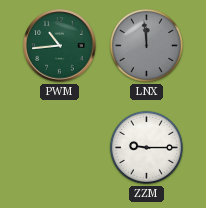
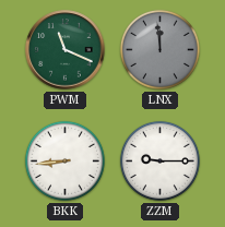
PWM: 10:44 -> 11:19
BKK: none -> 8:44
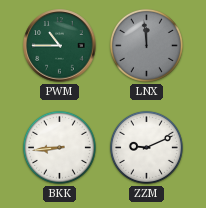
PWM: 11:19 -> 10:45
ZZM: 9:15 -> 9:11
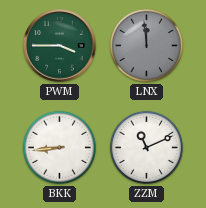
PWM: 10:45 -> 3:45
ZZM: 9:11 -> 11:11
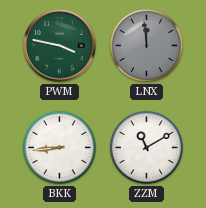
PWM: 3:45 -> 3:47
ZZM: 11:11 -> 11:10
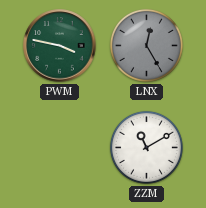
LNX: 11:59 -> 12:25
BKK: 8:44 -> none
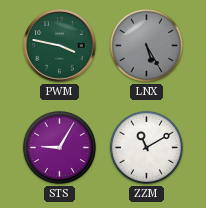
LNX: 12:25 -> 5:25
STS: none -> 9:05
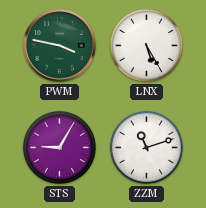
LNX dial: grey -> white
ZZM: 11:10 -> 11:12
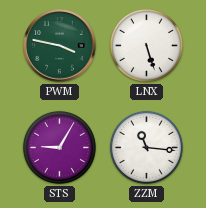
LNX: 5:25 -> 5:27
ZZM: 11:12 -> 11:16
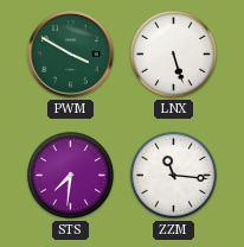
PWM: 3:47 -> 3:50
STS: 9:05 -> 7:31
